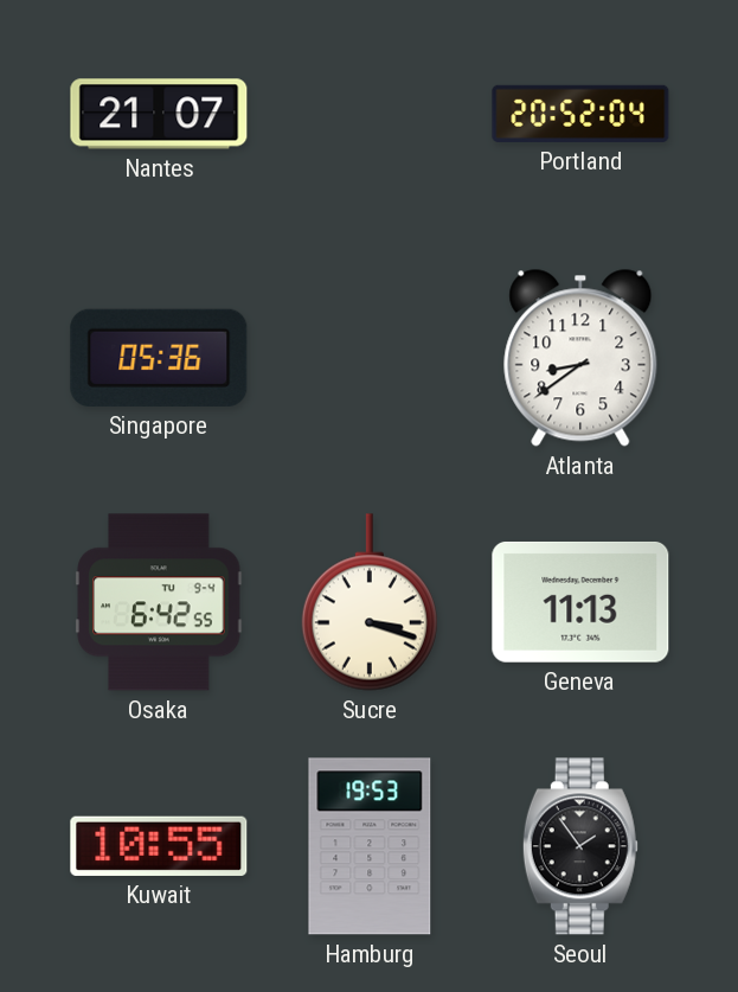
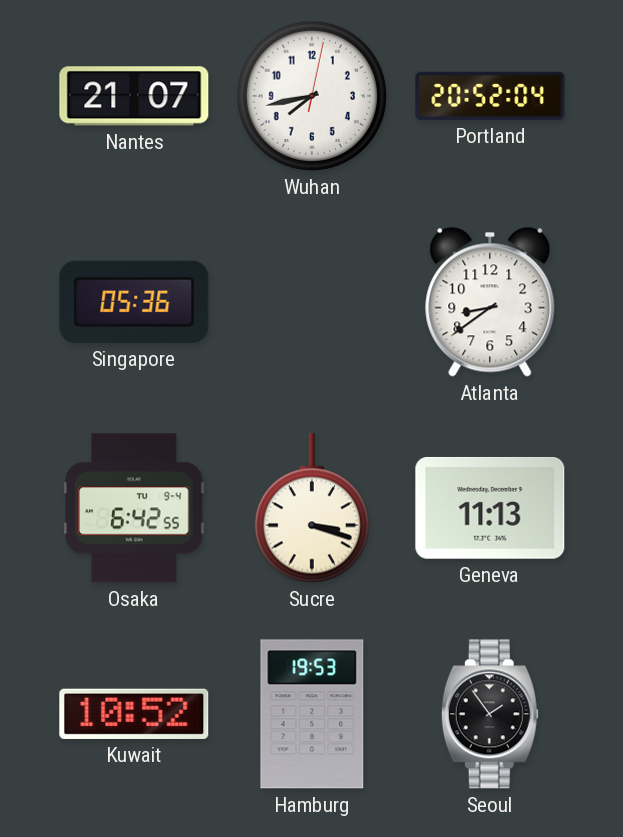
Wuhan: none -> 7:43
Kuwait: 10:55 -> 10:52
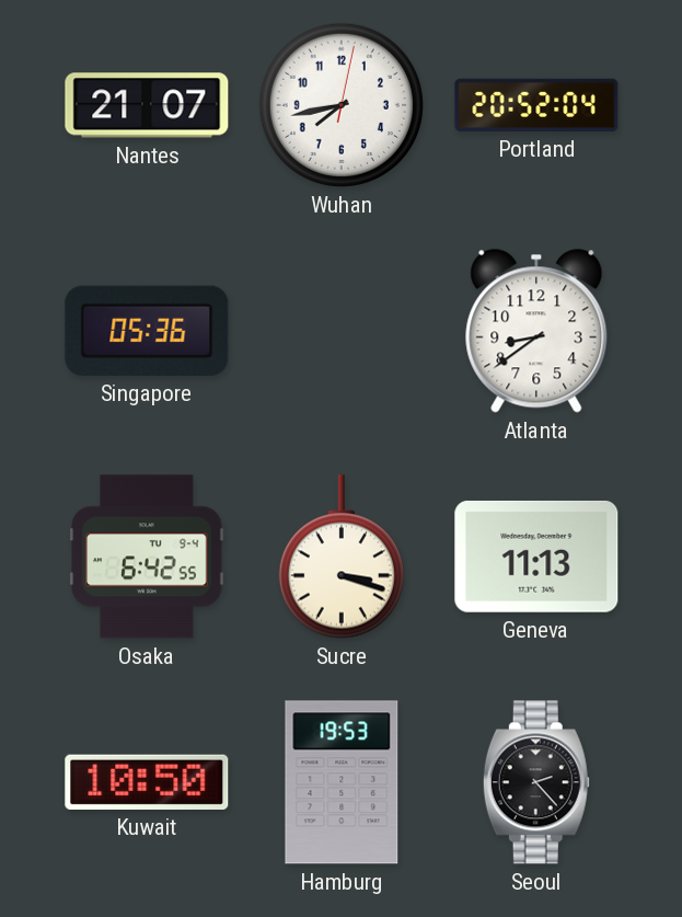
Kuwait: 10:52 -> 10:50
Seoul: 1:54 -> 2:23
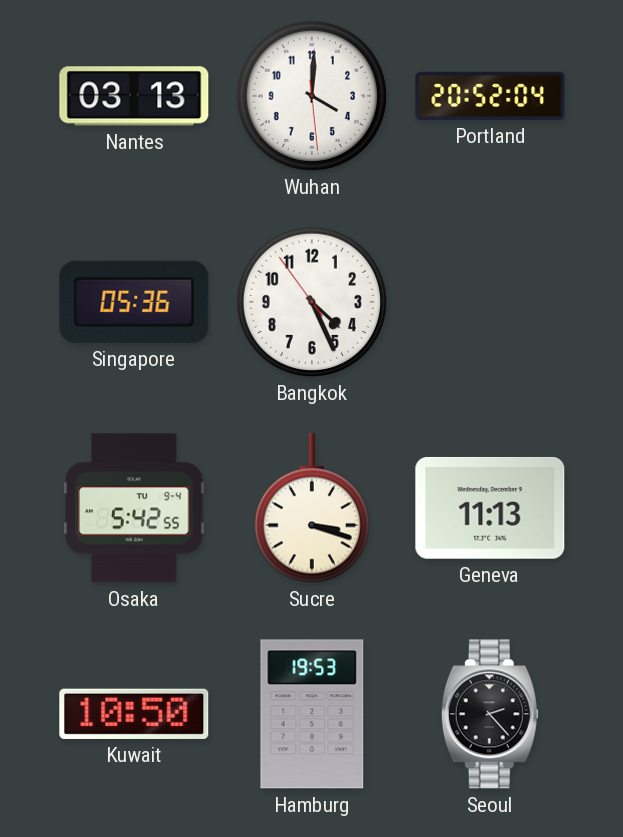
Nantes: 21:07 -> 03:13
Wuhan: 7:43 -> 4:00
Bangkok: none -> 4:25
Atlanta: 8:39 -> none
Osaka: 6:42 -> 5:42
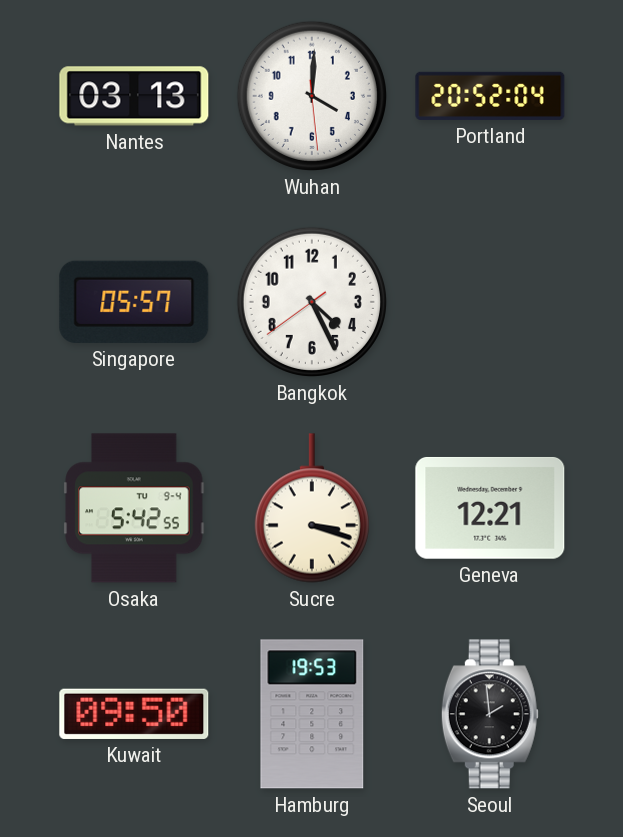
Singapore: 05:36 -> 05:57
Bangkok: 4:25:54 -> 4:25:39
Geneva: 11:13 -> 12:21
Kuwait: 10:50 -> 09:50
Seoul: 2:23 -> 1:59
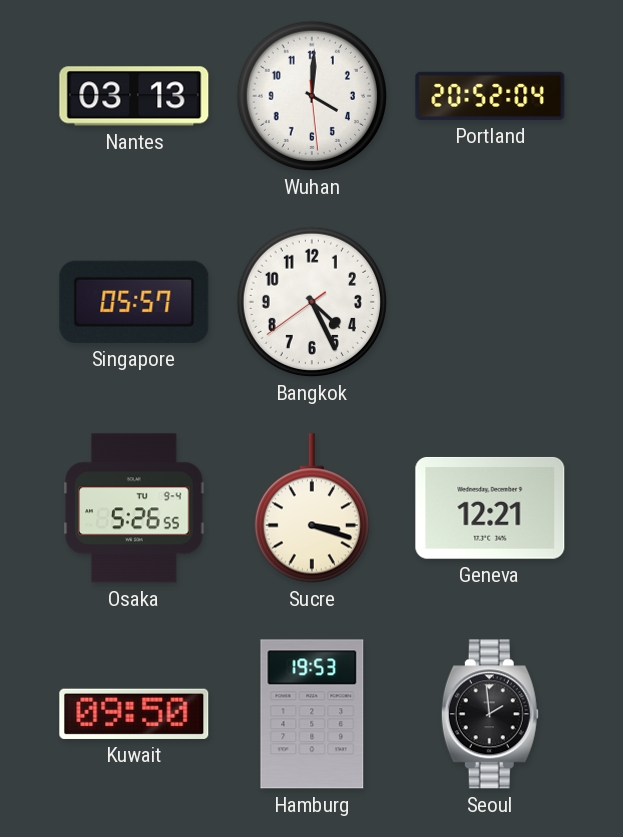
Osaka: 5:42 -> 5:26
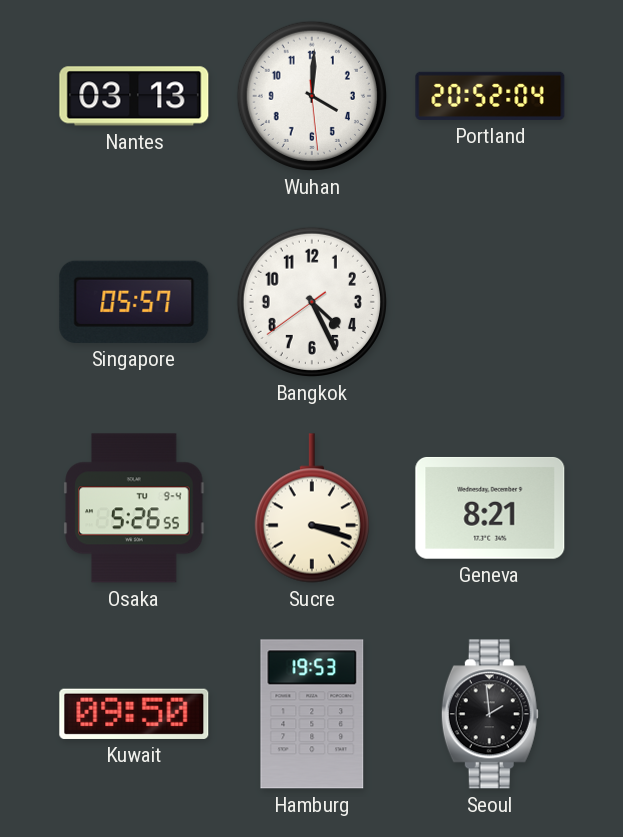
Geneva: 12:21 -> 8:21
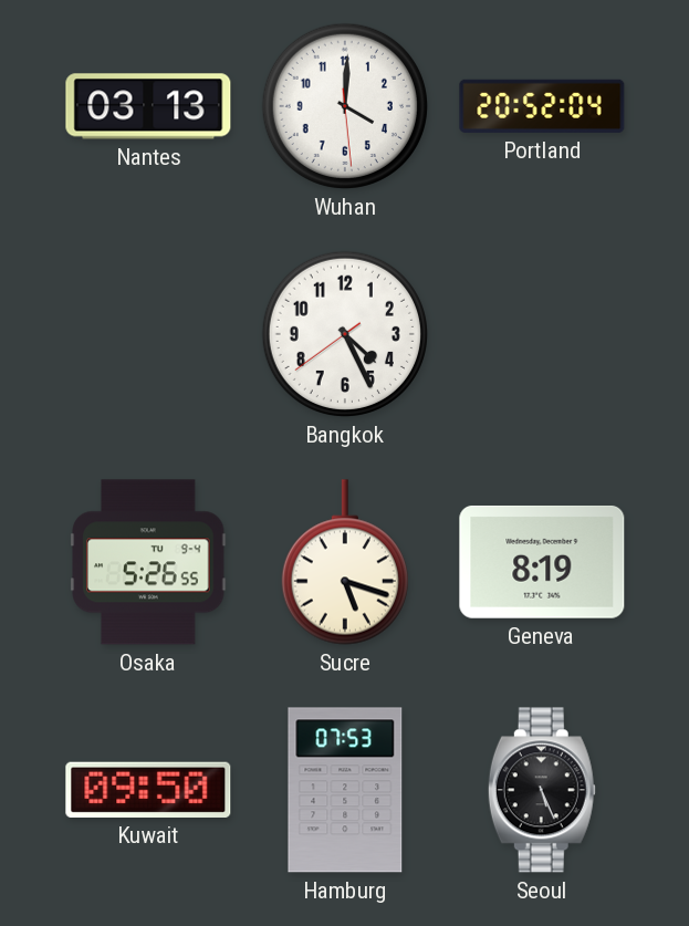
Singapore: 05:57 -> none
Sucre: 3:18 -> 5:18
Geneva: 8:21 -> 8:19
Hamburg: 19:53 -> 07:53
Seoul: 1:59 -> 5:26
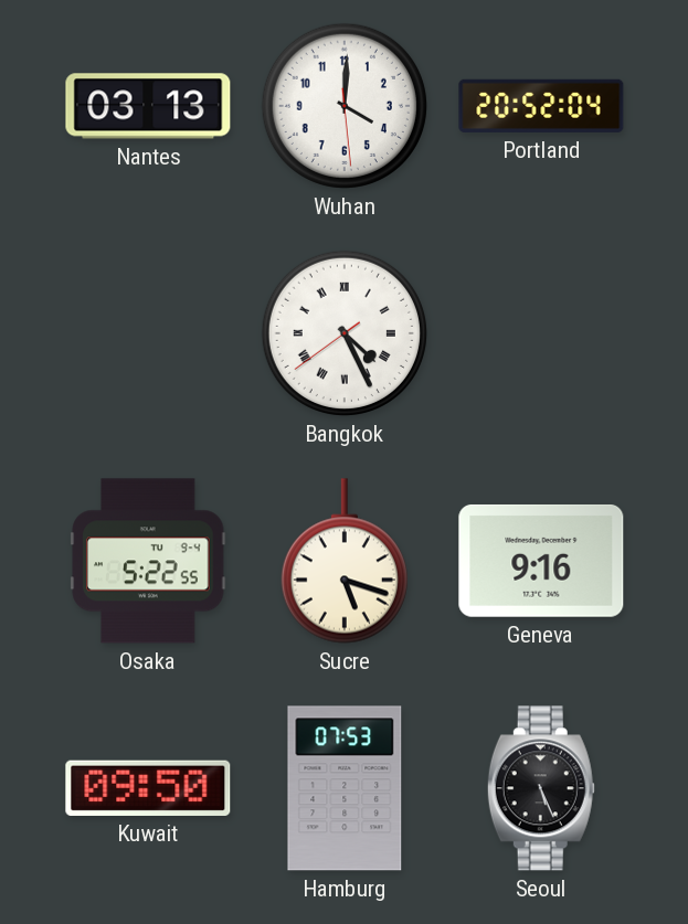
Bangkok numerals: Arabic -> Roman
Osaka: 5:26 -> 5:22
Geneva: 8:19 -> 9:16
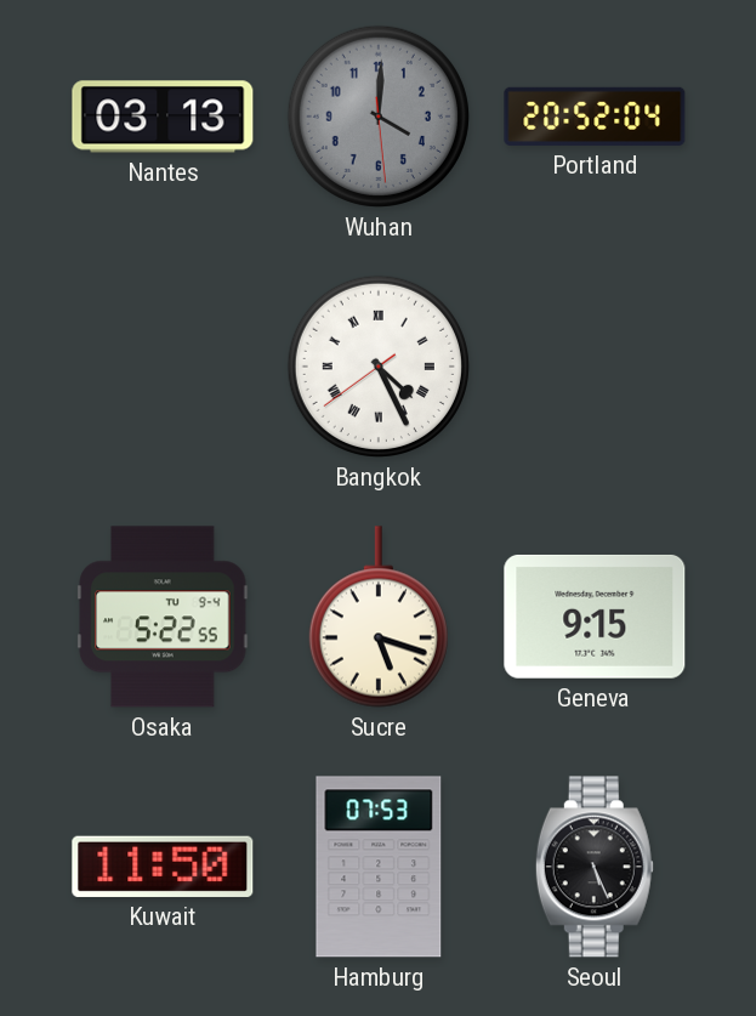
Wuhan dial: white -> grey
Geneva: 9:16 -> 9:15
Kuwait: 09:50 -> 11:50
